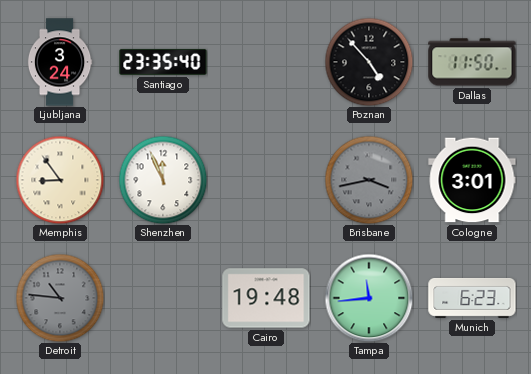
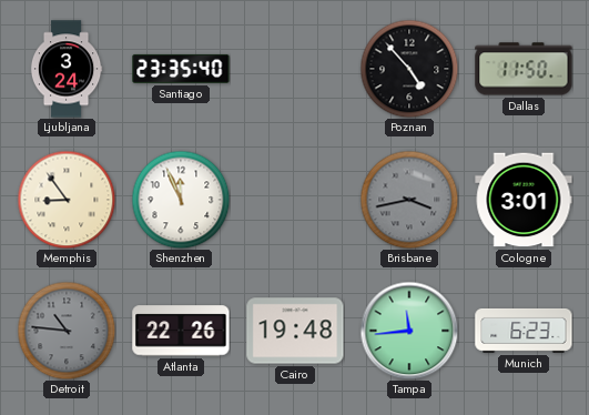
Atlanta: none -> 22:26
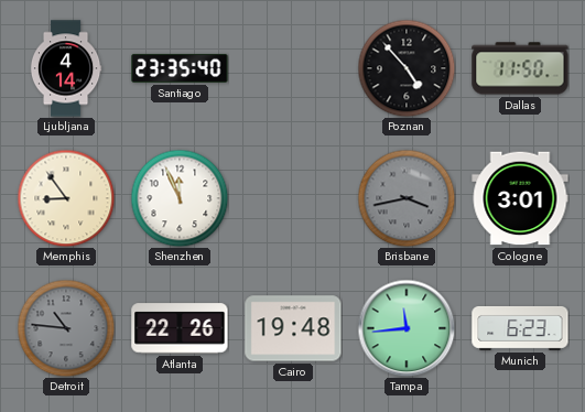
Ljubljana: 3:24 -> 4:14
